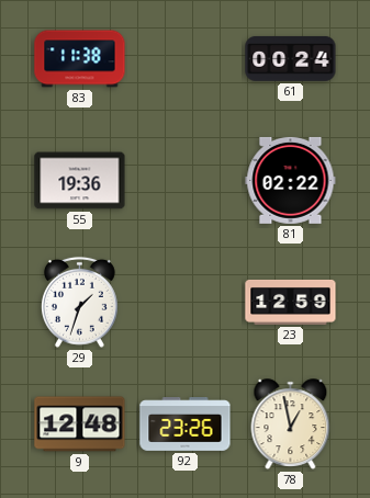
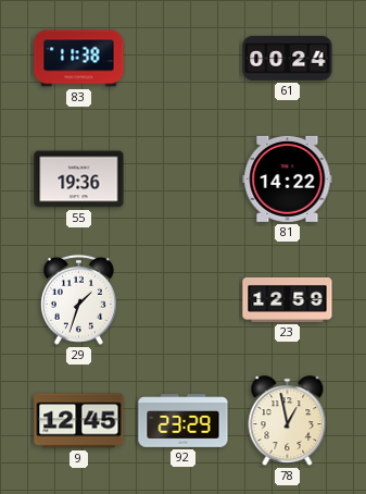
81: 02:22 -> 14:22
9: 12:48 -> 12:45
92: 23:26 -> 23:29
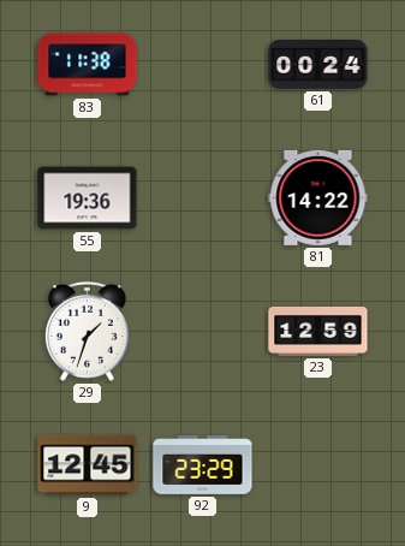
78: 12:58 -> none
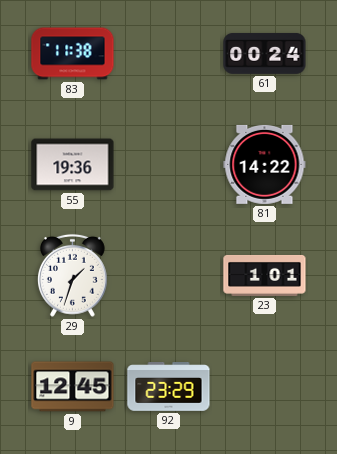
23: 12:59 -> 1:01
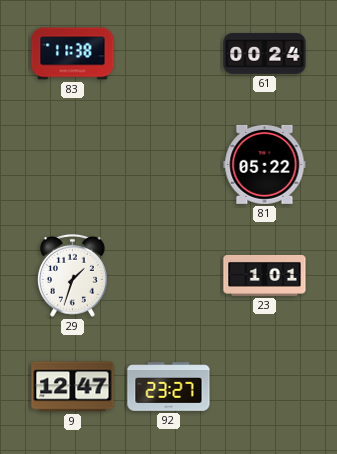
55: 19:36 -> none
81: 14:22 -> 05:22
9: 12:45 -> 12:47
92: 23:29 -> 23:27
